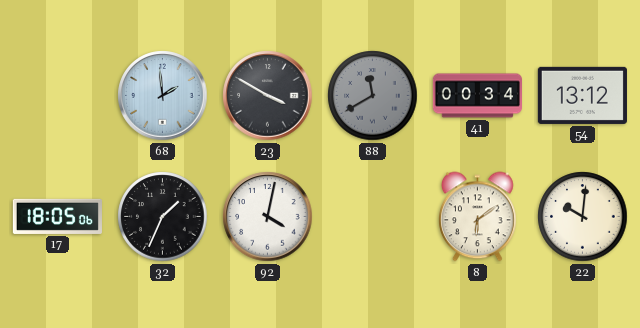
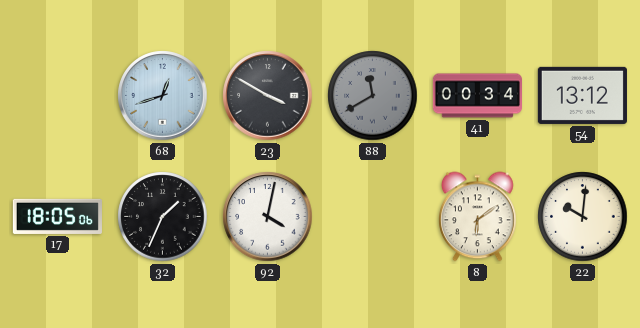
68: 1:59 -> 12:42
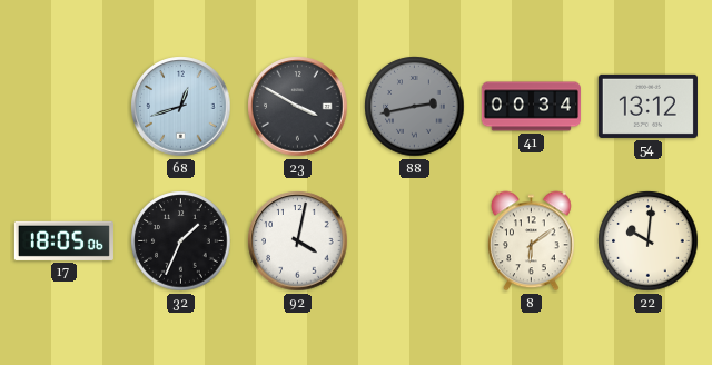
88: 11:40 -> 2:43
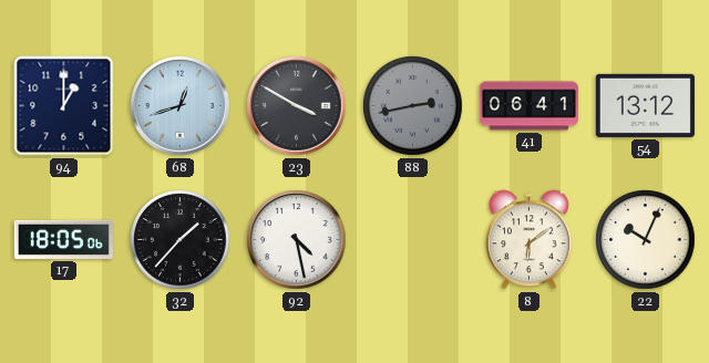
94: none -> 1:00
41: 00:34 -> 06:41
32: 1:34 -> 1:37
92: 4:02 -> 4:28
22: 10:01 -> 10:04
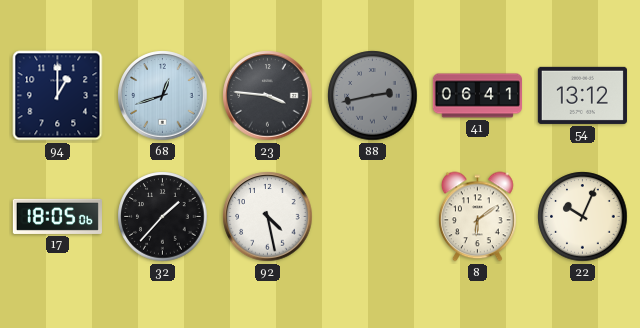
23: 3:50 -> 3:46
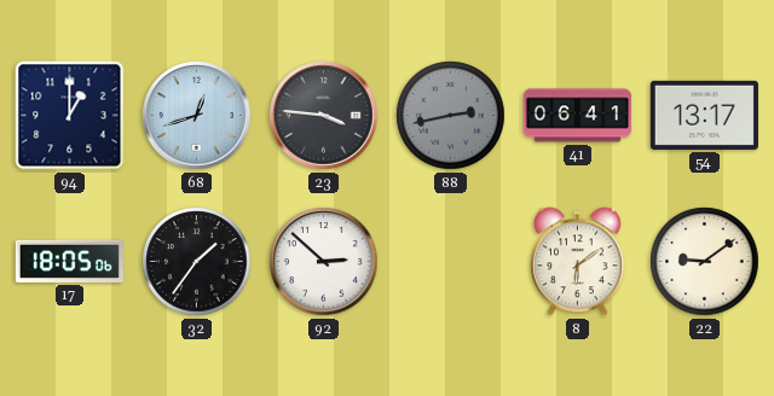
54: 13:12 -> 13:17
32: 1:37 -> 1:36
92: 4:28 -> 2:52
22: 10:04 -> 9:09
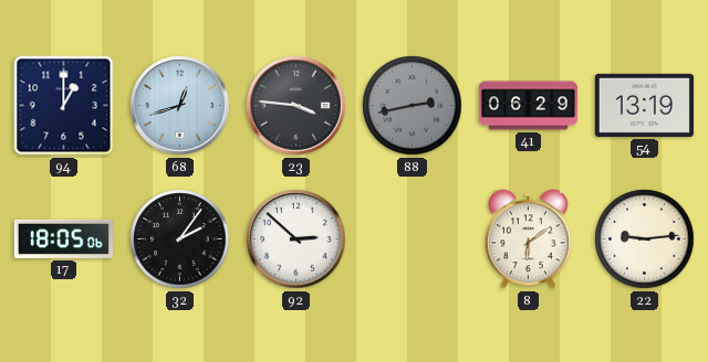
41: 06:41 -> 06:29
54: 13:17 -> 13:19
32: 1:36 -> 2:06
22: 9:09 -> 9:14
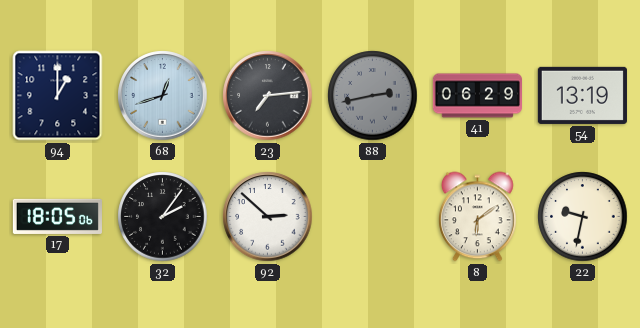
23: 3:46 -> 7:14
22: 9:14 -> 9:32
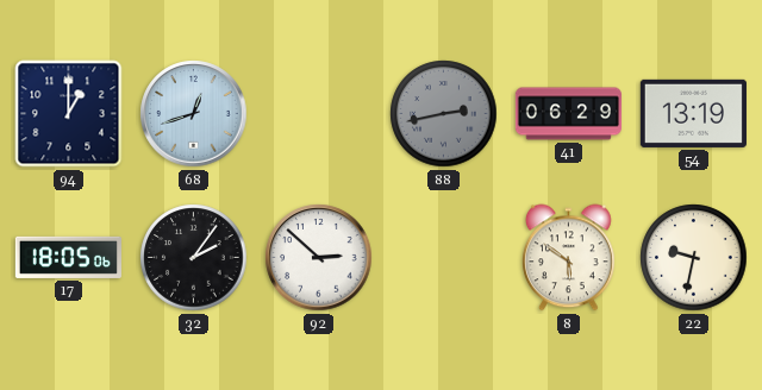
23: 7:14 -> none
8: 6:09 -> 5:51
